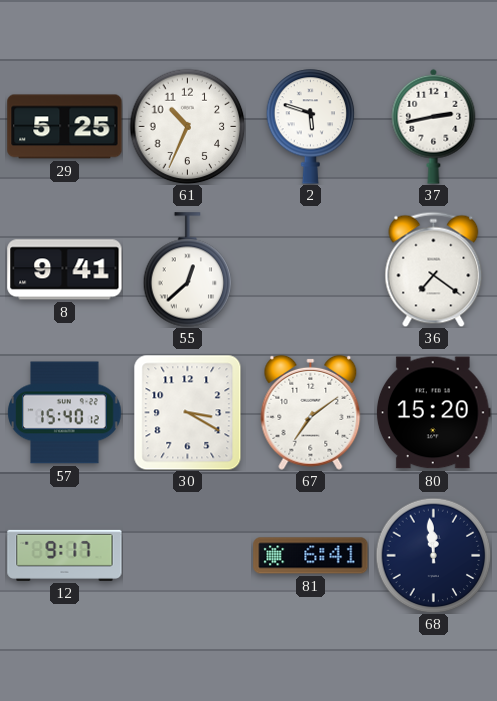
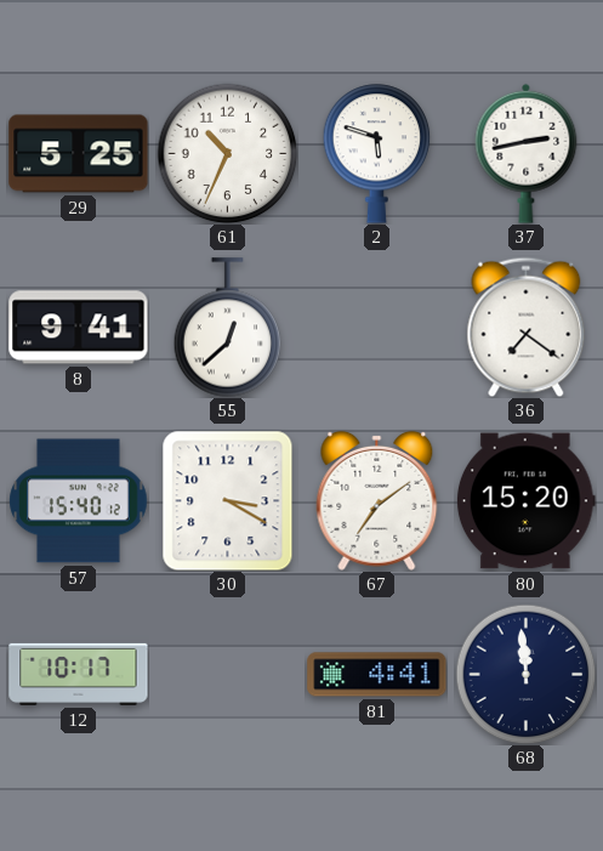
12: 9:17 -> 10:17
81: 6:41 -> 4:41
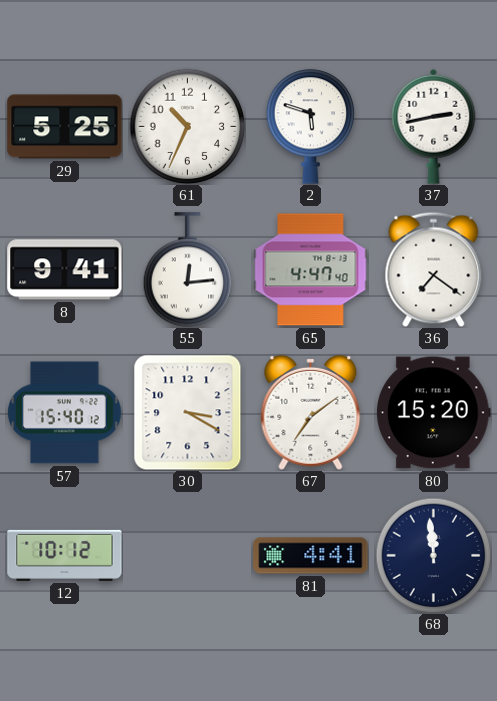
55: 12:38 -> 12:14
65: none -> 4:47
12: 10:17 -> 10:12
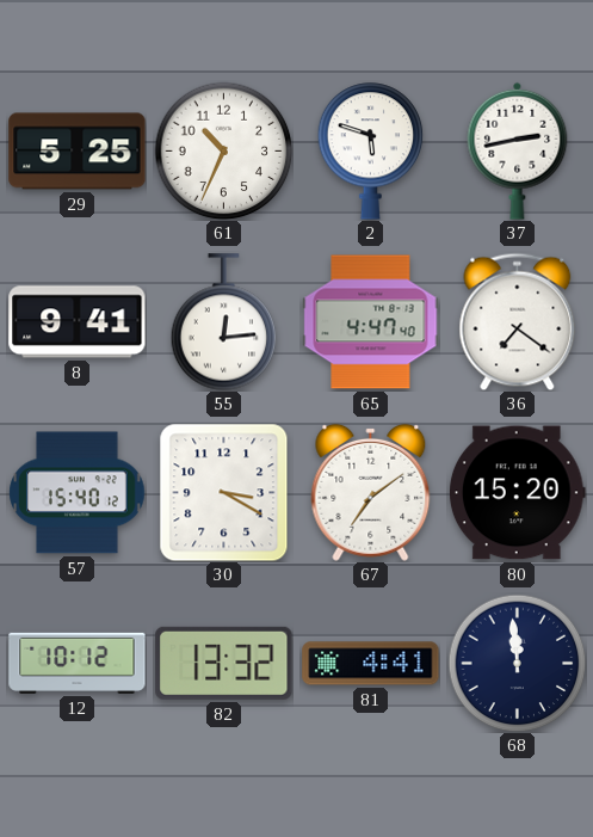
82: none -> 13:32
